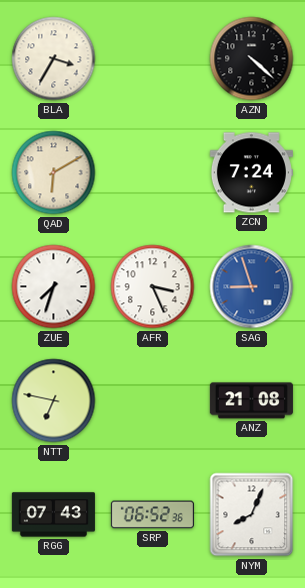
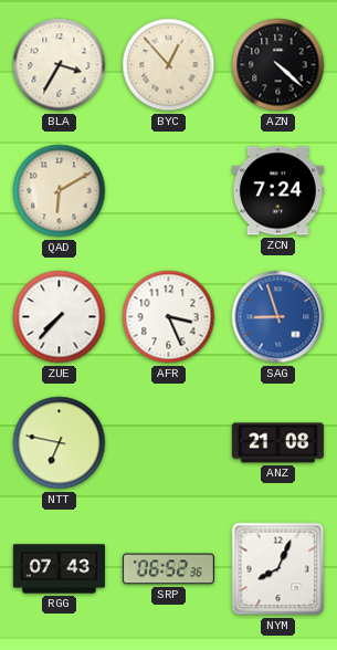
BYC: none -> 12:53
ZUE: 7:33 -> 7:37
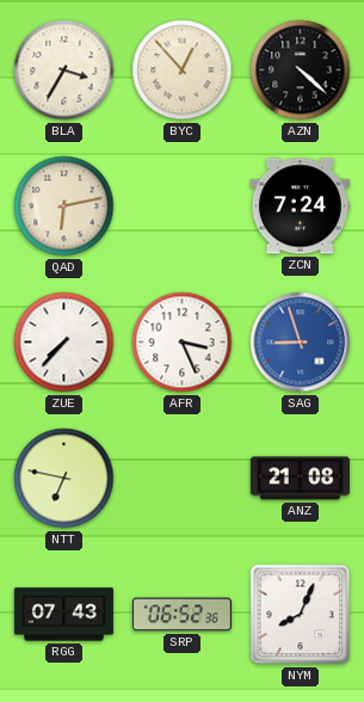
QAD: 6:10 -> 6:13
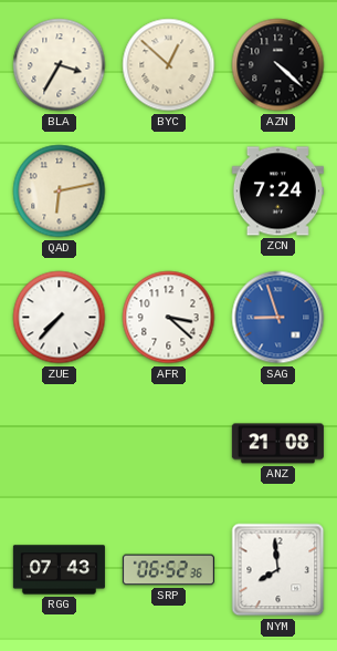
BYC: 12:53 -> 12:52
AFR: 3:26 -> 3:22
NTT: 6:47 -> none
NYM: 8:04 -> 7:59
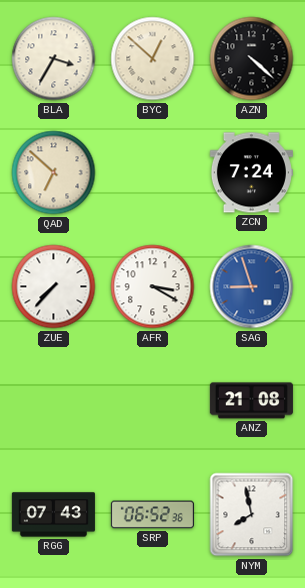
QAD: 6:13 -> 6:52
AFR: 3:22 -> 3:20
NYM: 7:59 -> 7:58
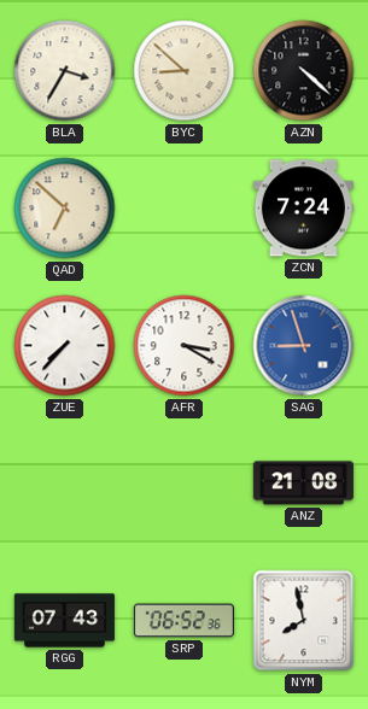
BYC: 12:52 -> 8:52
